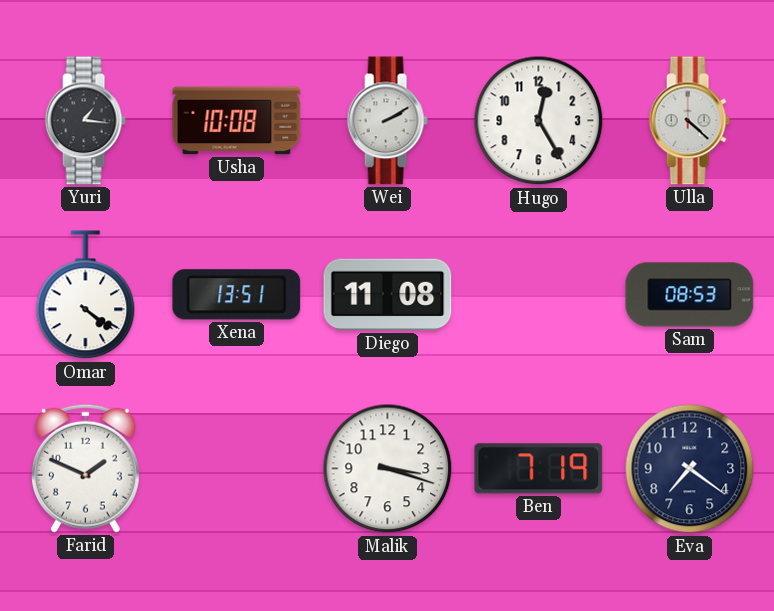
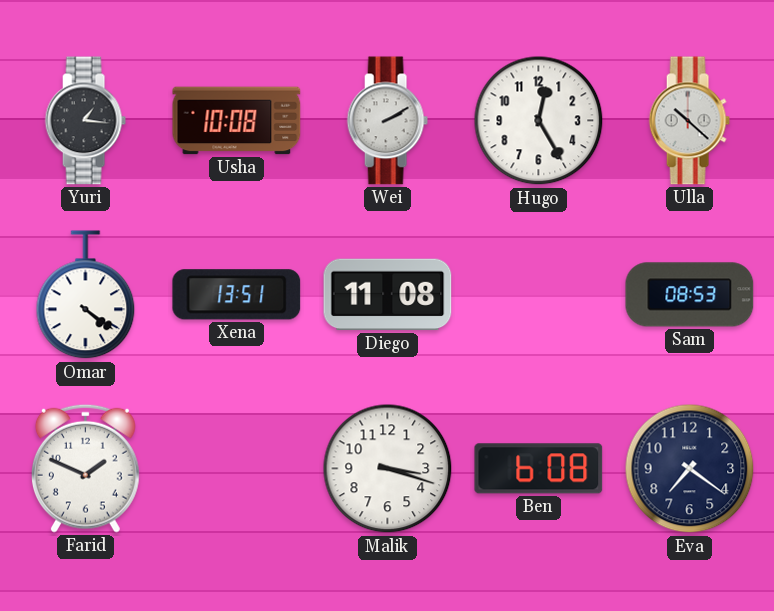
Ulla: 4:22 -> 10:22
Ben: 7:19 -> 6:08
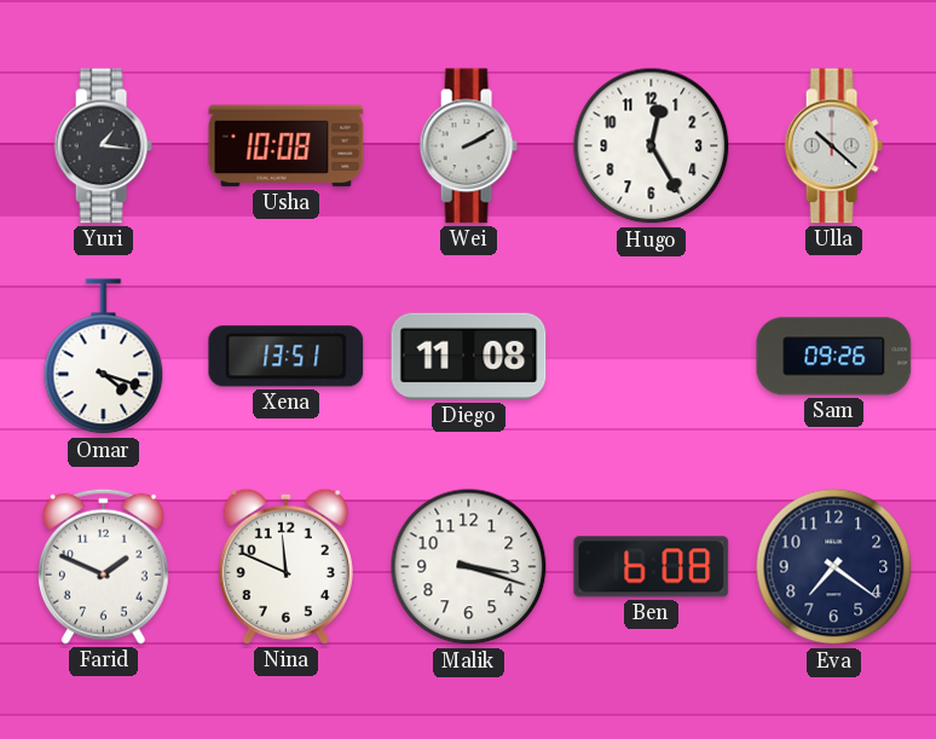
Omar: 4:21 -> 4:18
Sam: 08:53 -> 09:26
Nina: none -> 11:49
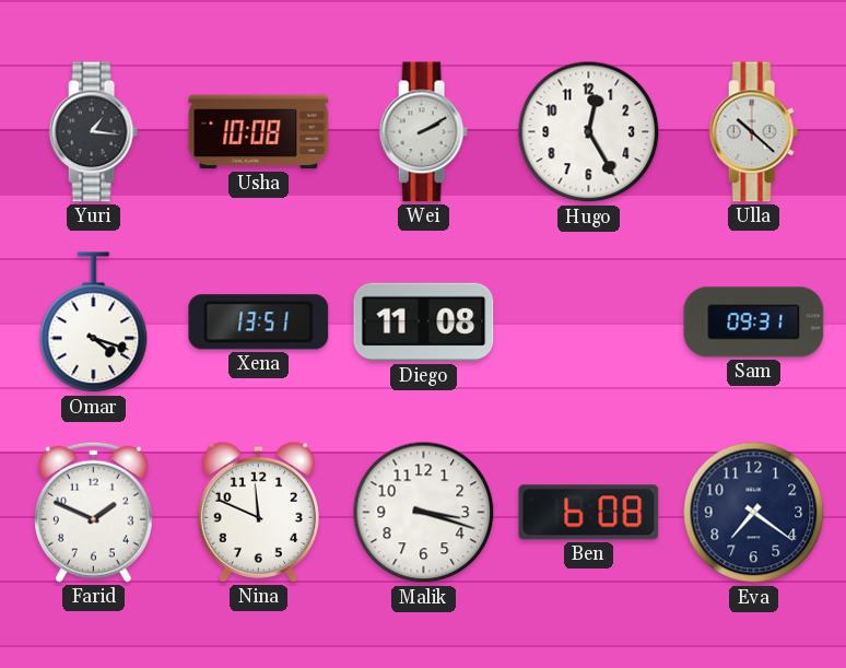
Sam: 09:26 -> 09:31
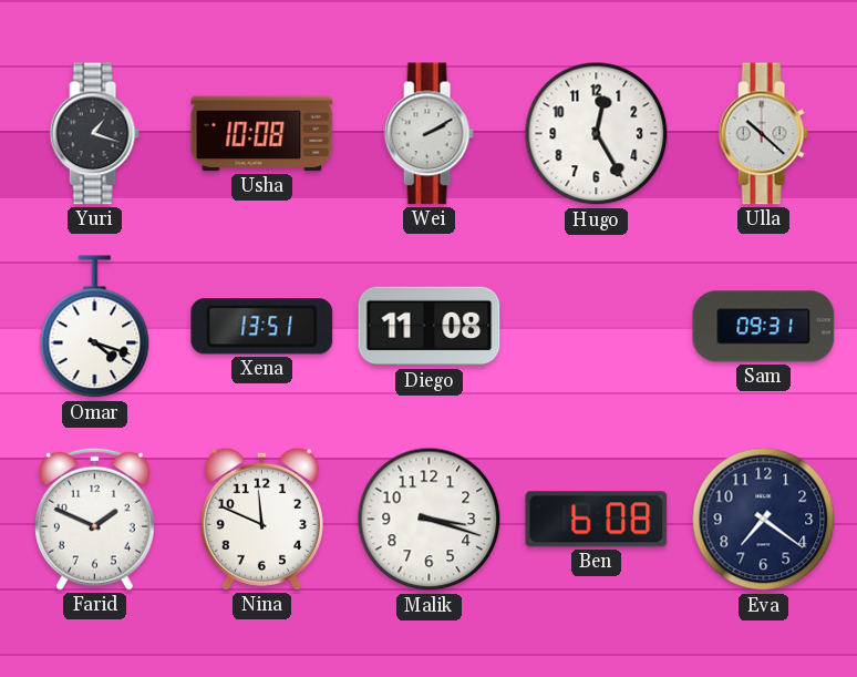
Yuri: 1:16 -> 1:18
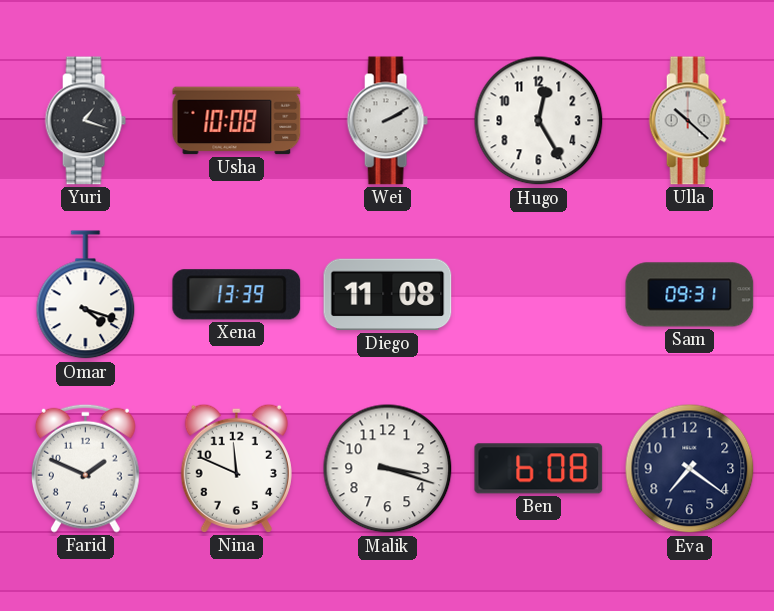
Xena: 13:51 -> 13:39
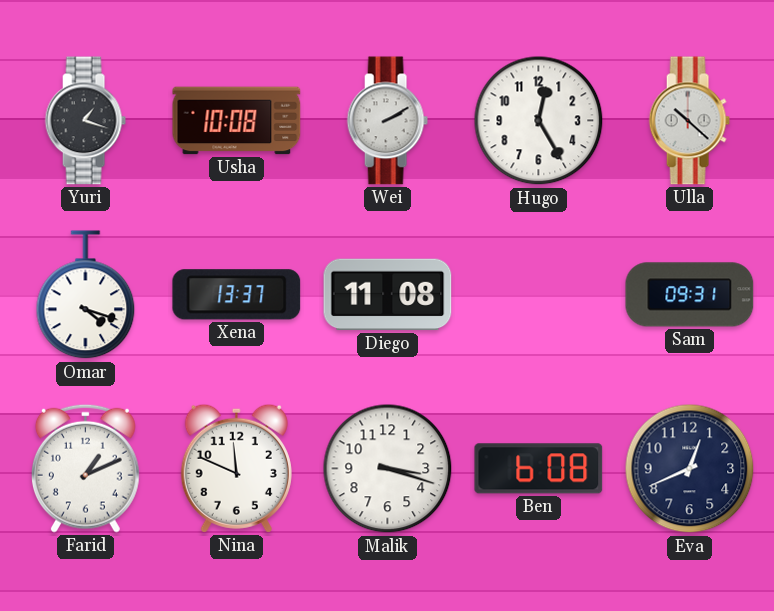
Xena: 13:39 -> 13:37
Farid: 1:49 -> 1:11
Eva: 7:21 -> 12:41
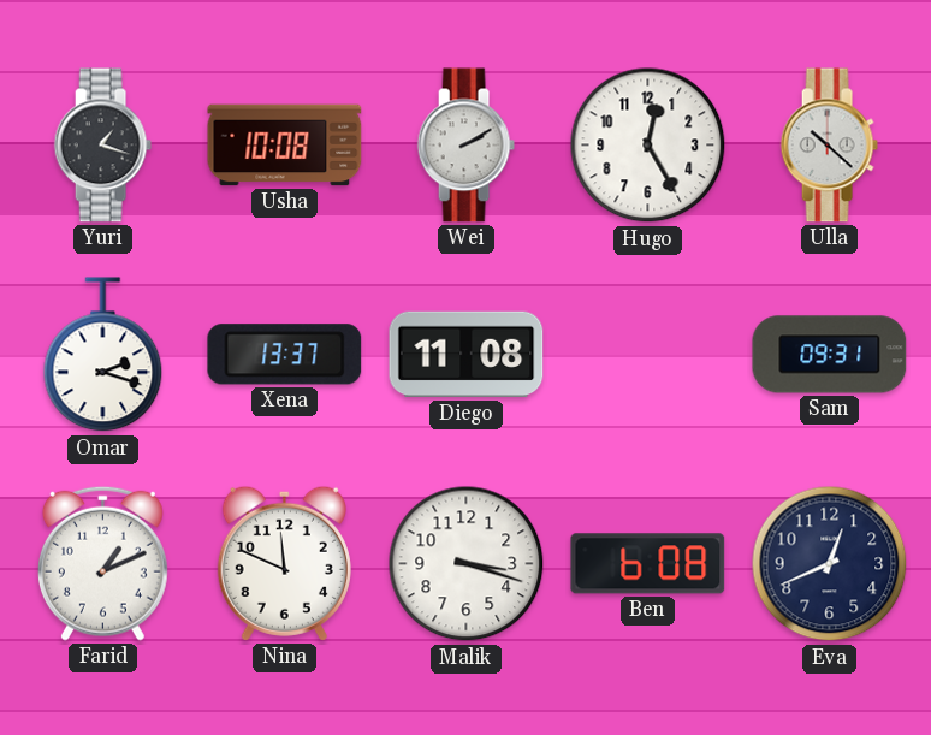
Omar: 4:18 -> 2:18
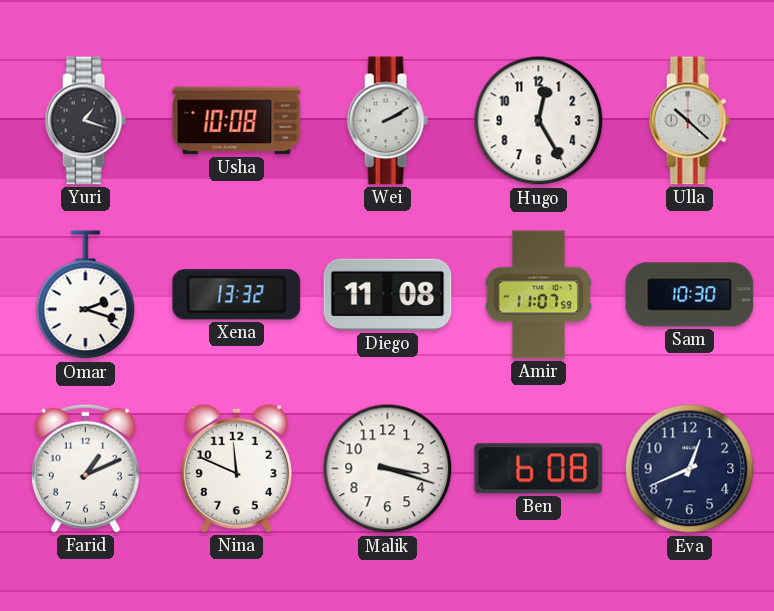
Xena: 13:37 -> 13:32
Amir: none -> 11:07
Sam: 09:31 -> 10:30
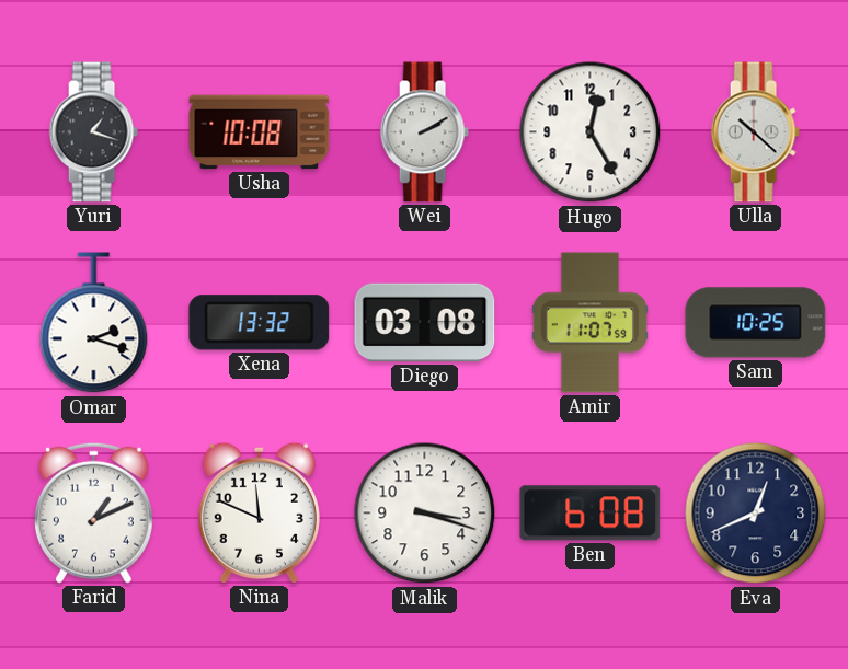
Diego: 11:08 -> 03:08
Sam: 10:30 -> 10:25
